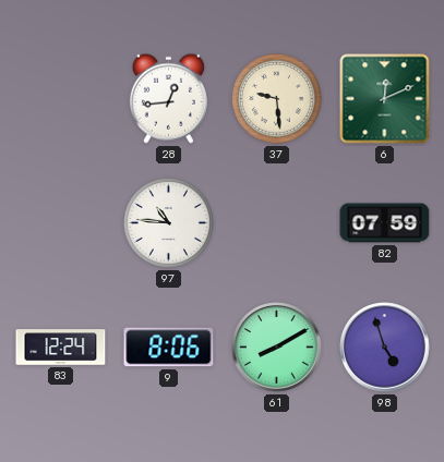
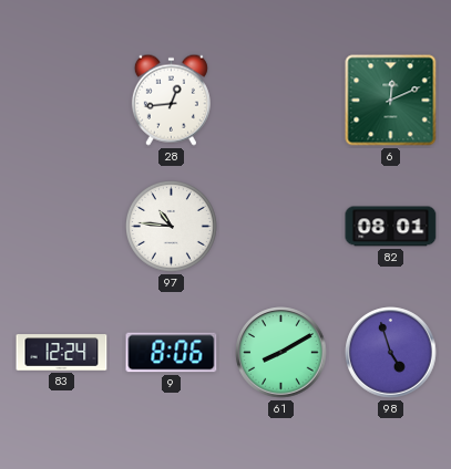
37: 9:29 -> none
82: 07:59 -> 08:01
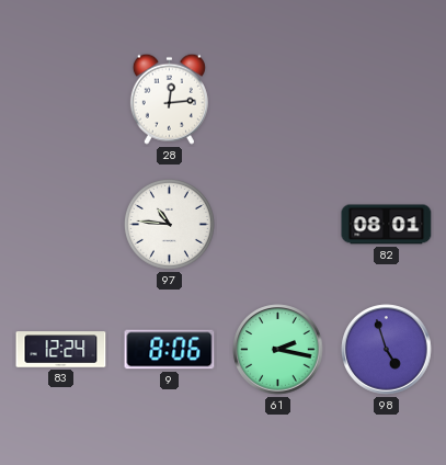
28: 12:44 -> 12:14
6: 12:11 -> none
61: 8:10 -> 2:17
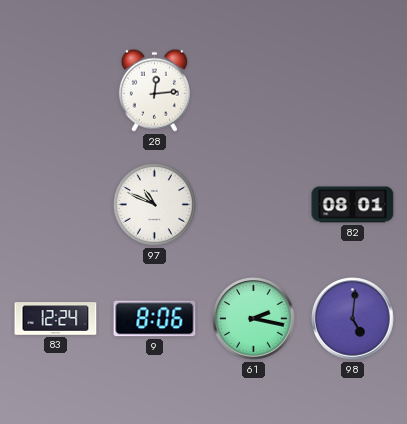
97: 10:46 -> 10:49
98: 4:57 -> 5:01
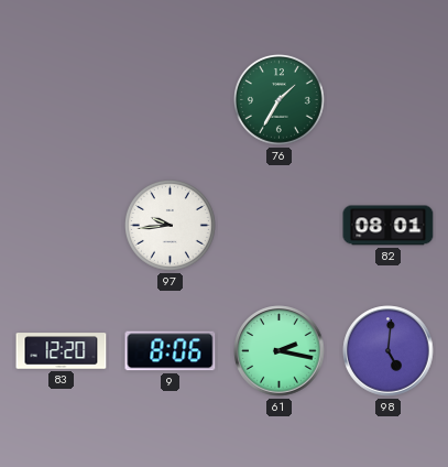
28: 12:14 -> none
76: none -> 1:35
97: 10:49 -> 9:44
83: 12:24 -> 12:20
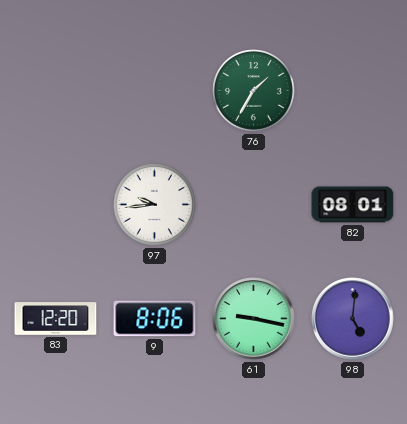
61: 2:17 -> 9:17
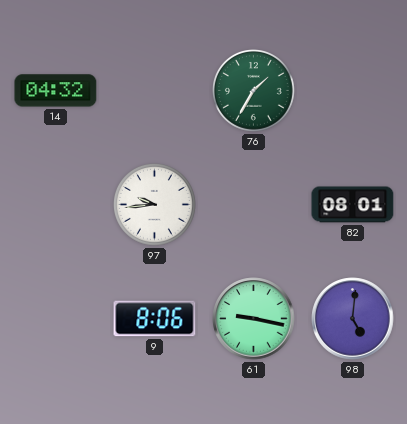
14: none -> 04:32
83: 12:20 -> none
